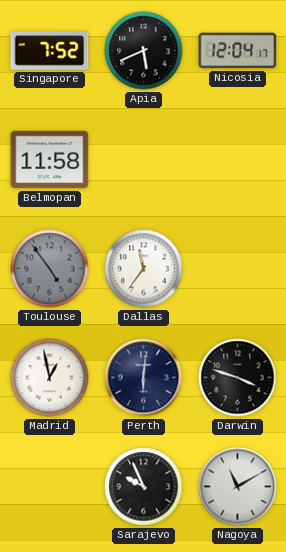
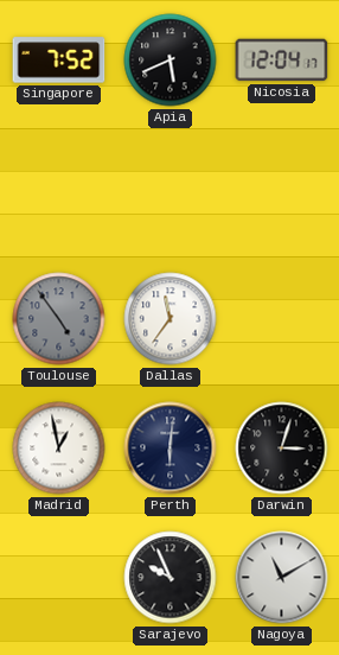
Belmopan: 11:58 -> none
Darwin: 3:48 -> 3:03
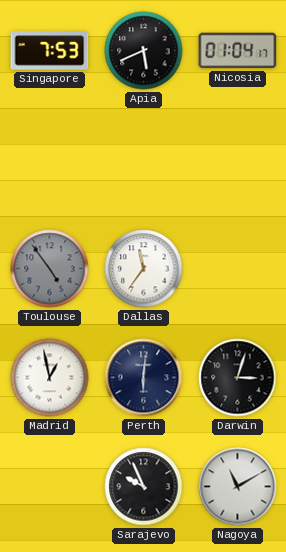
Singapore: 7:52 -> 7:53
Nicosia: 12:04 -> 01:04
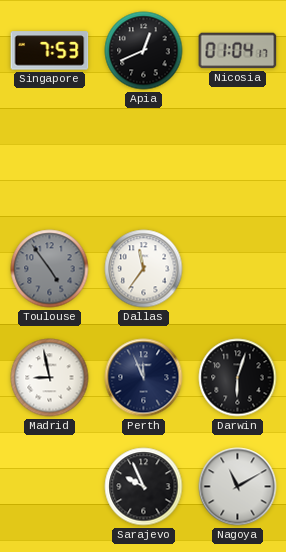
Apia: 5:41 -> 12:41
Madrid: 12:58 -> 8:58
Perth: 6:01 -> 11:56
Darwin: 3:03 -> 6:03
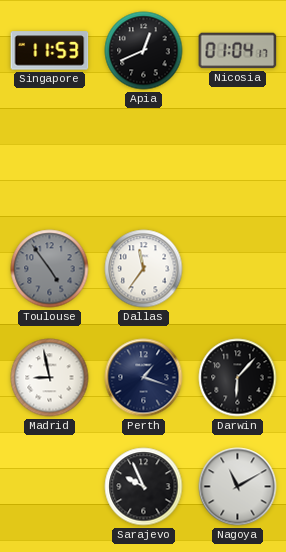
Singapore: 7:53 -> 11:53
Perth: 11:56 -> 1:18
Darwin: 6:03 -> 6:07
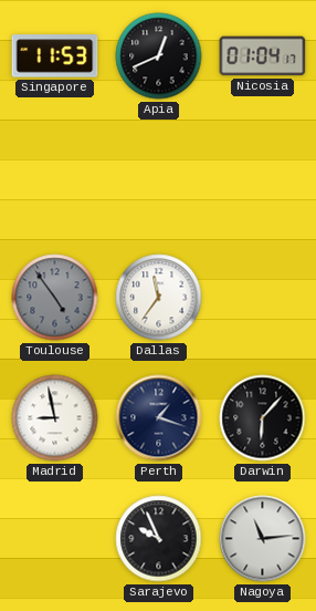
Nagoya: 11:10 -> 11:14
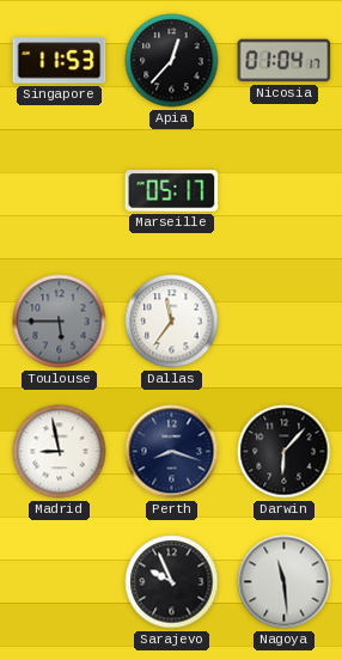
Apia: 12:41 -> 12:37
Marseille: none -> 05:17
Toulouse: 4:54 -> 5:45
Perth: 1:18 -> 8:18
Nagoya: 11:14 -> 11:29
